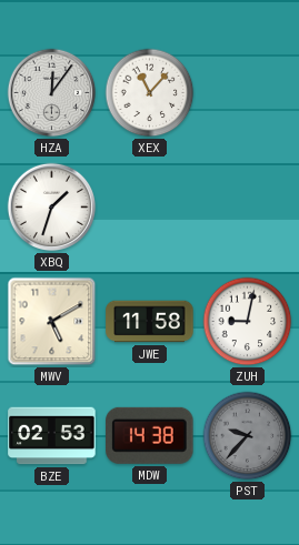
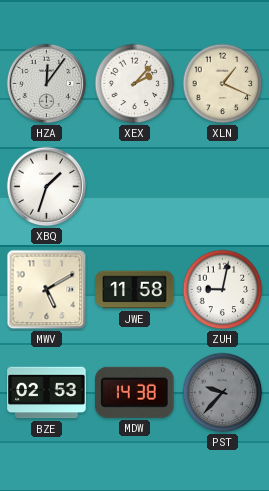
XEX: 11:07 -> 2:07
XLN: none -> 1:19
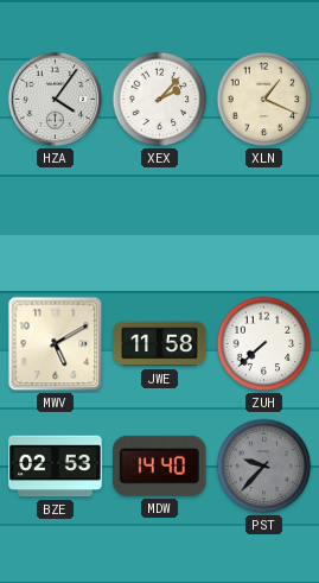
HZA: 12:06 -> 4:06
XBQ: 1:33 -> none
ZUH: 9:02 -> 7:38
MDW: 14:38 -> 14:40
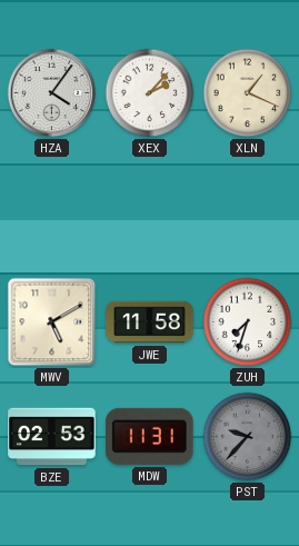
ZUH: 7:38 -> 7:33
MDW: 14:40 -> 11:31
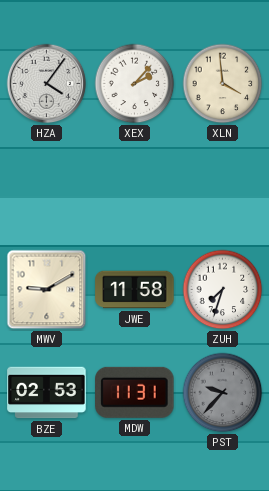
XLN: 1:19 -> 3:59
MWV: 5:10 -> 9:10
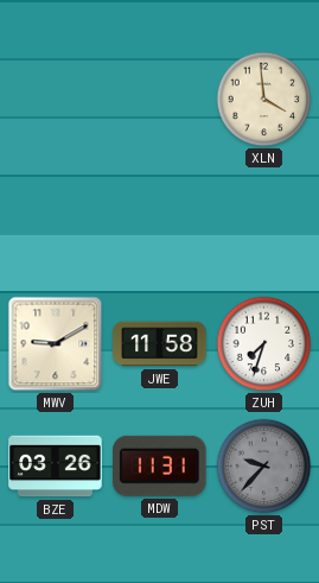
HZA: 4:06 -> none
XEX: 2:07 -> none
BZE: 02:53 -> 03:26
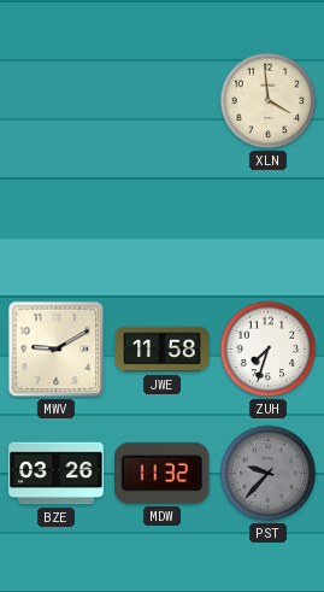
MDW: 11:31 -> 11:32
